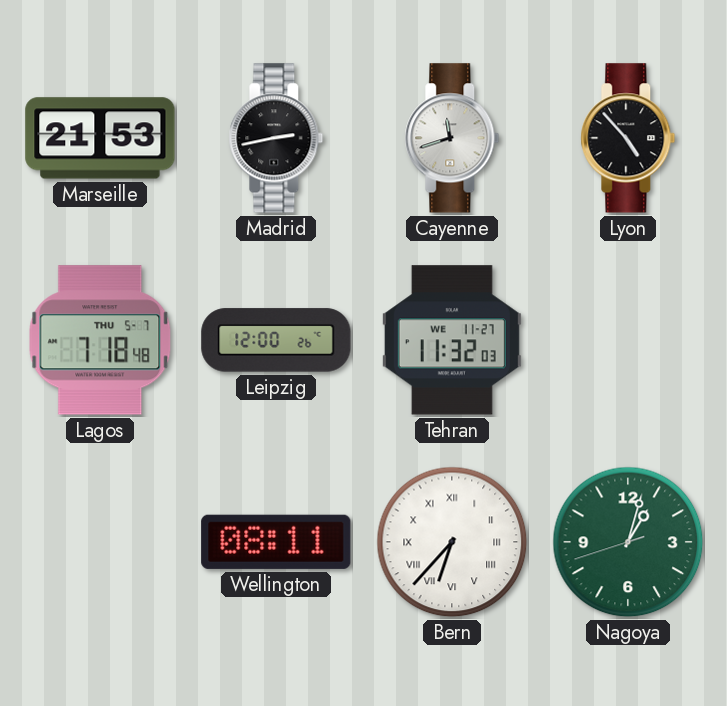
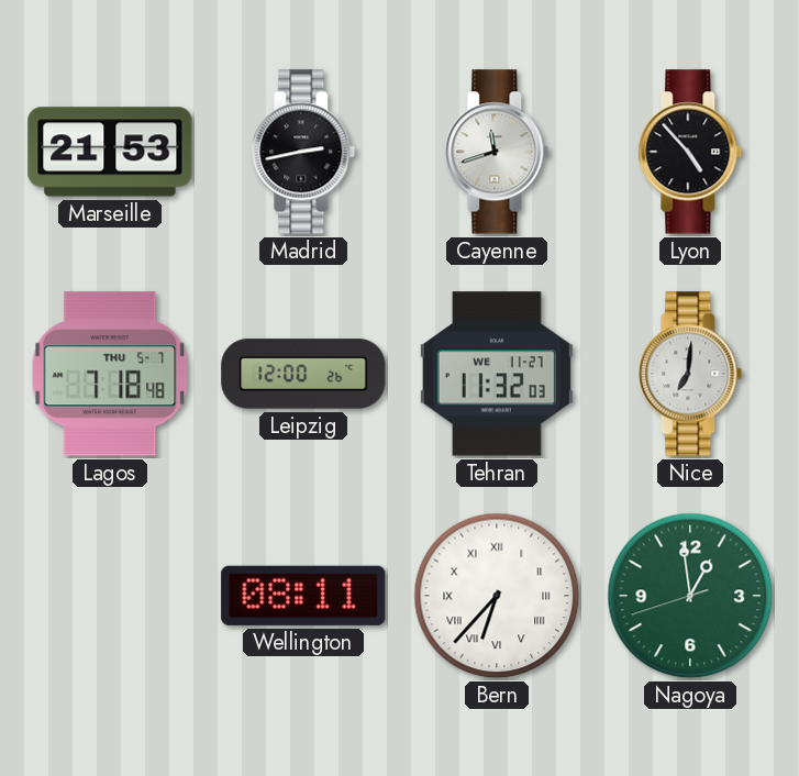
Nice: none -> 7:01
Nagoya: 1:02 -> 12:58
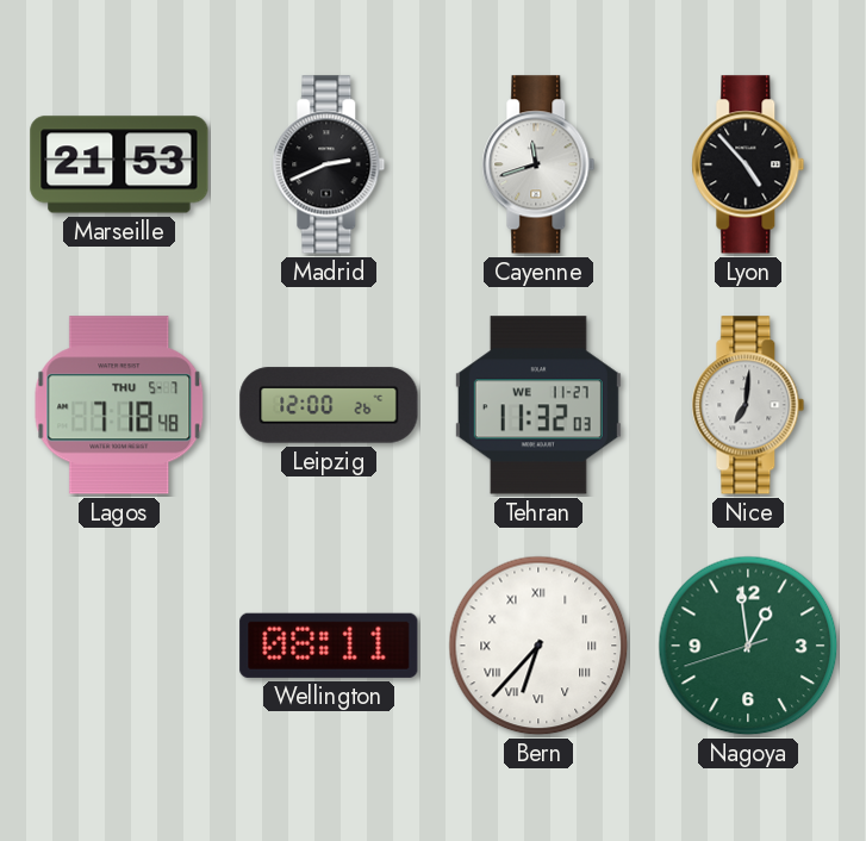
Madrid: 2:43 -> 2:41
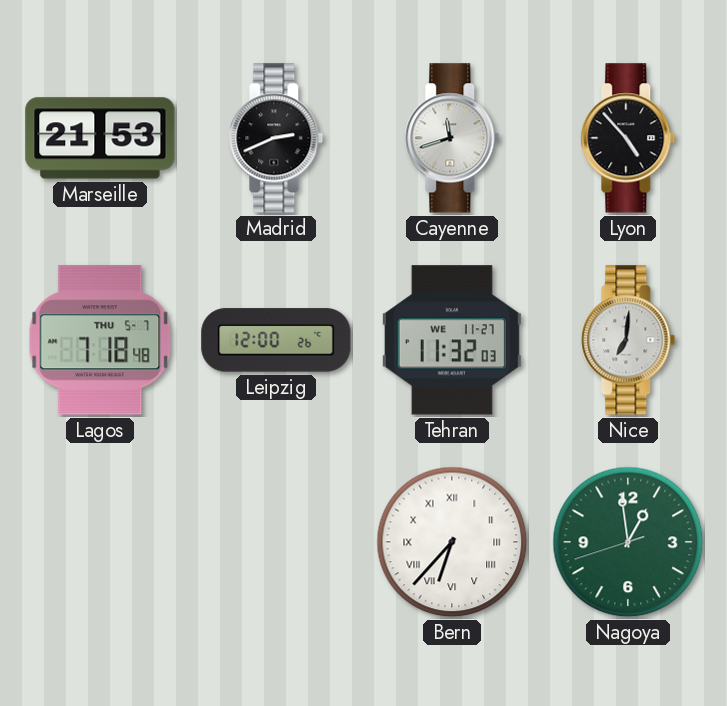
Wellington: 08:11 -> none
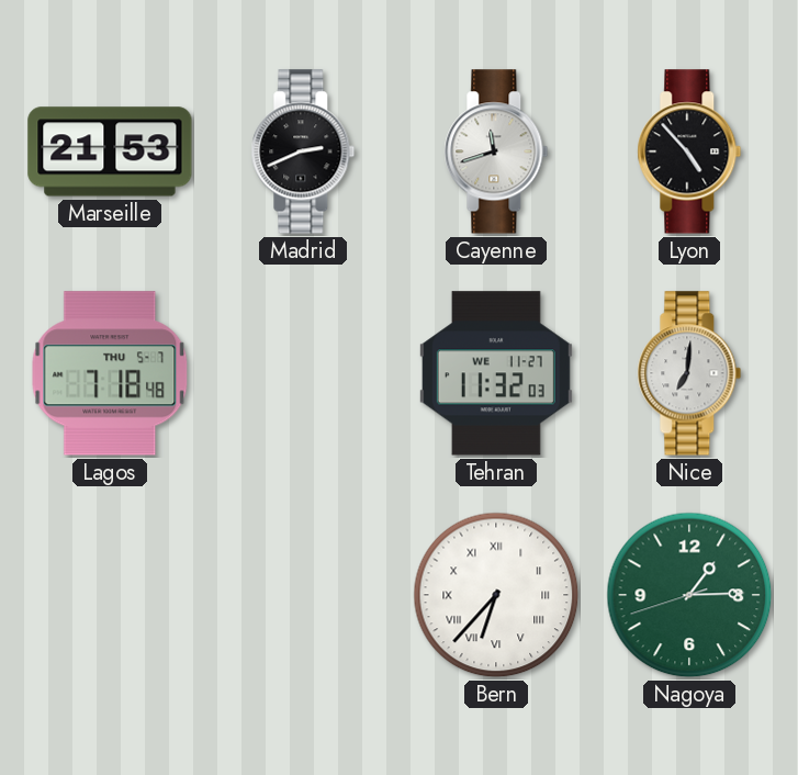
Leipzig: 12:00 -> none
Nagoya: 12:58 -> 1:14
